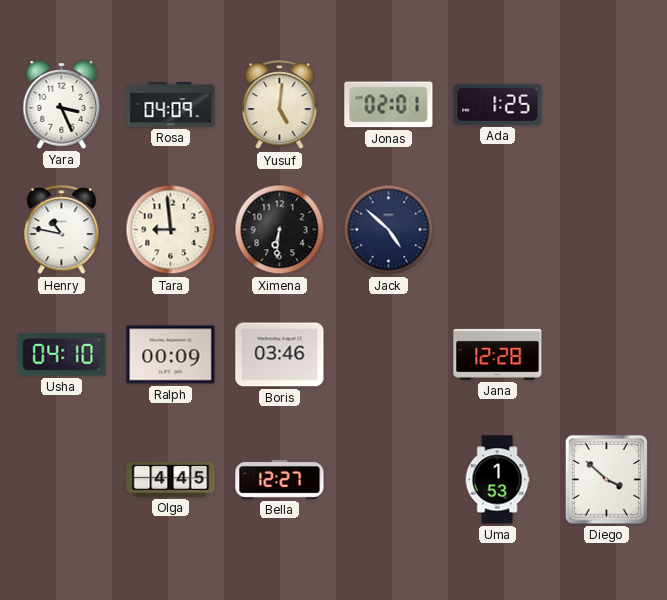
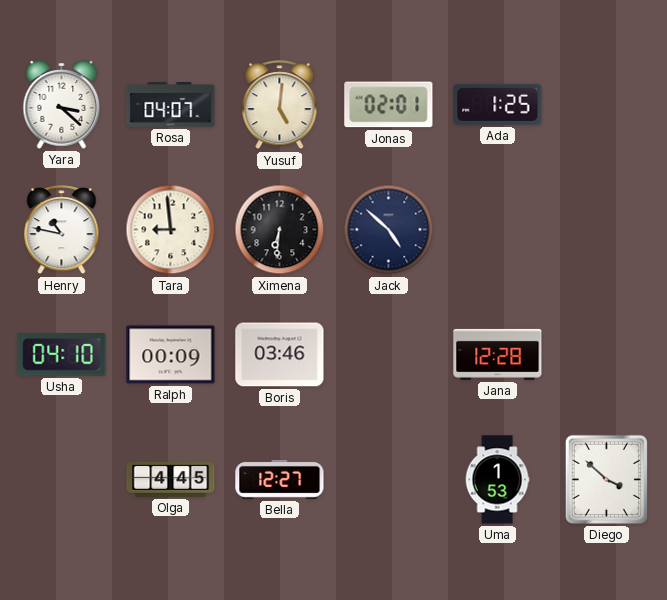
Yara: 3:26 -> 3:22
Rosa: 04:09 -> 04:07
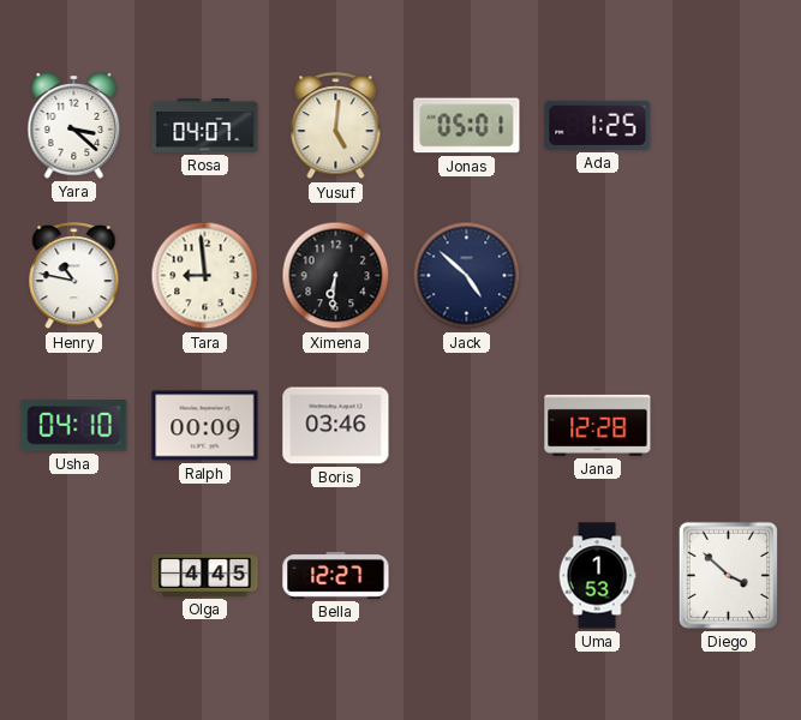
Jonas: 02:01 -> 05:01
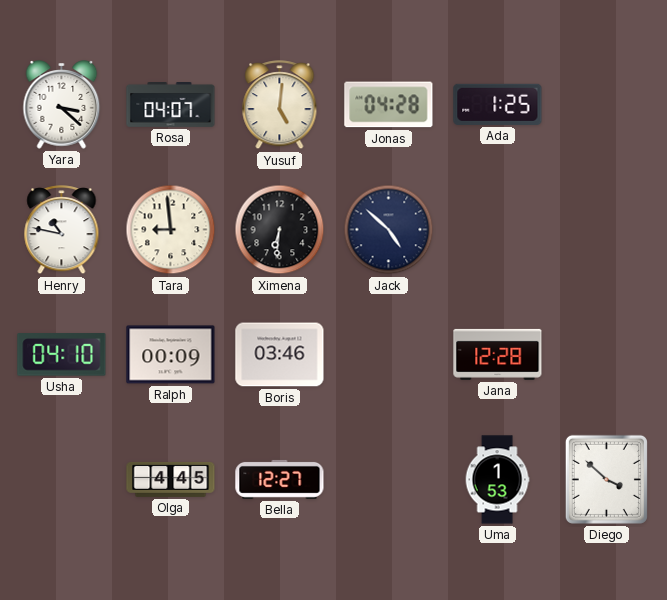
Jonas: 05:01 -> 04:28
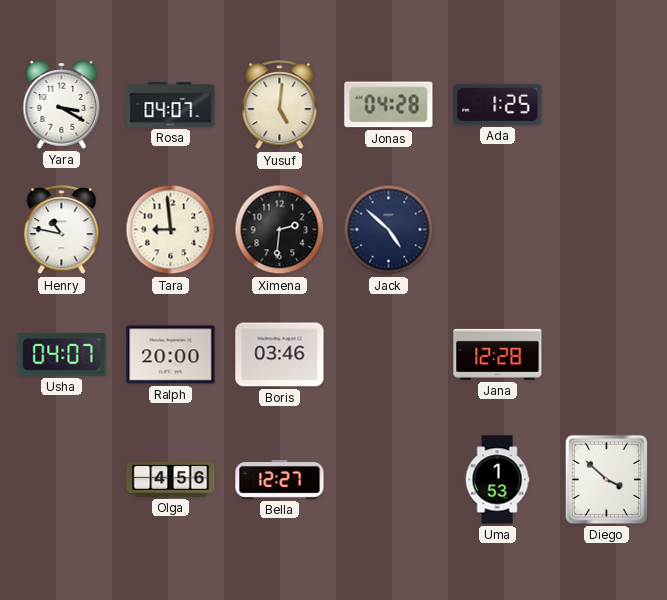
Yara: 3:22 -> 3:20
Ximena: 6:31 -> 2:31
Usha: 04:10 -> 04:07
Ralph: 00:09 -> 20:00
Olga: 4:45 -> 4:56
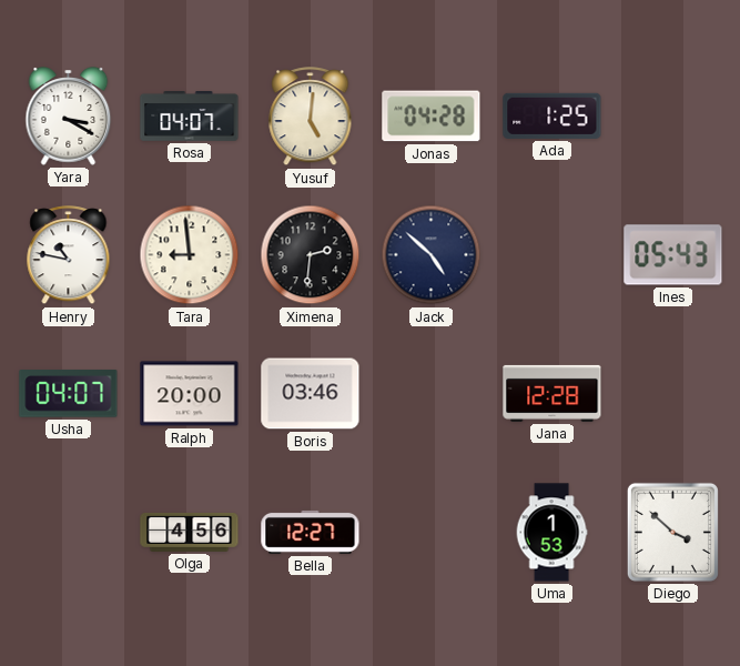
Ines: none -> 05:43
